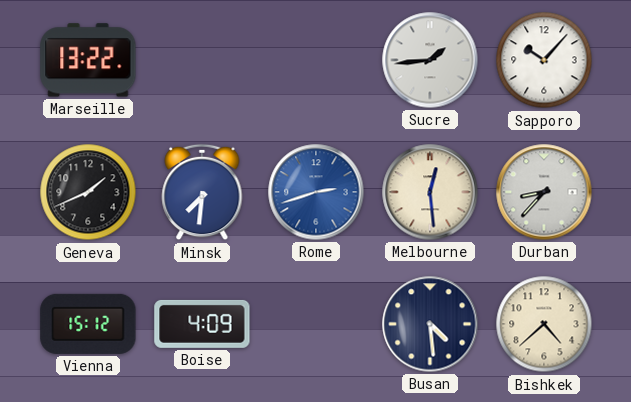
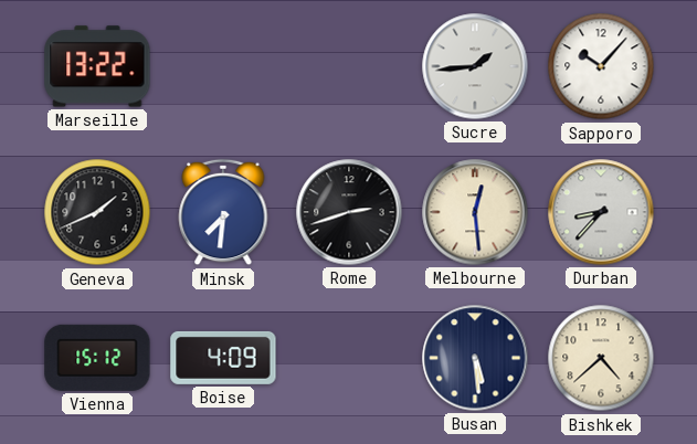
Rome dial: blue -> black
Busan: 4:29 -> 5:29
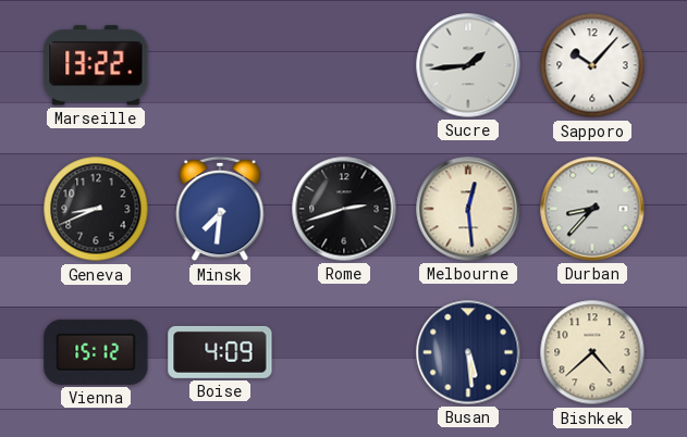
Geneva: 1:41 -> 8:41
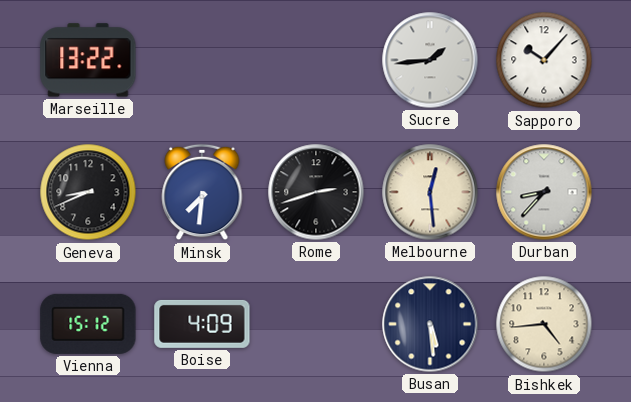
Bishkek: 4:38 -> 4:44
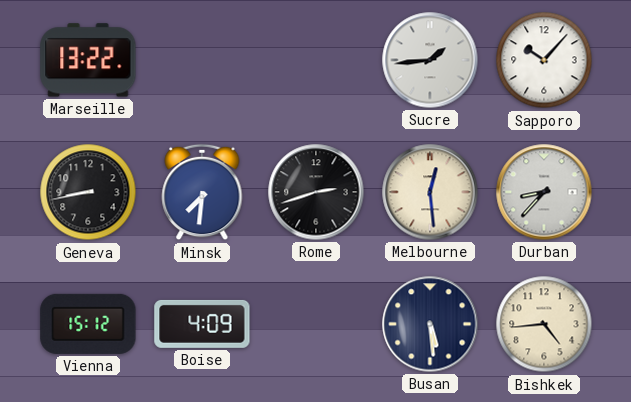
Geneva: 8:41 -> 8:43
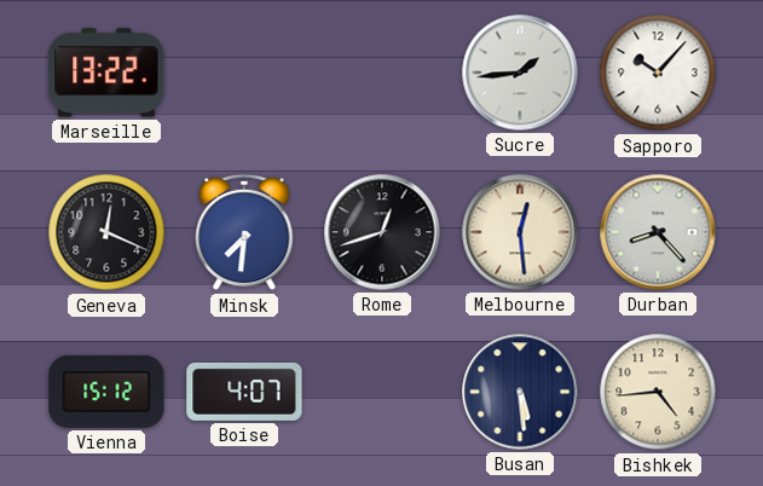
Geneva: 8:43 -> 12:19
Rome: 2:42 -> 12:42
Durban: 8:37 -> 8:23
Boise: 4:09 -> 4:07
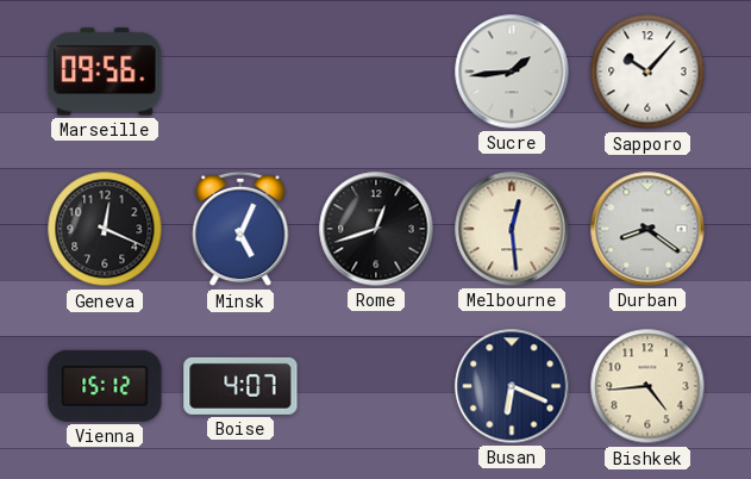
Marseille: 13:22 -> 09:56
Minsk: 7:31 -> 5:04
Durban: 8:23 -> 8:21
Busan: 5:29 -> 6:19
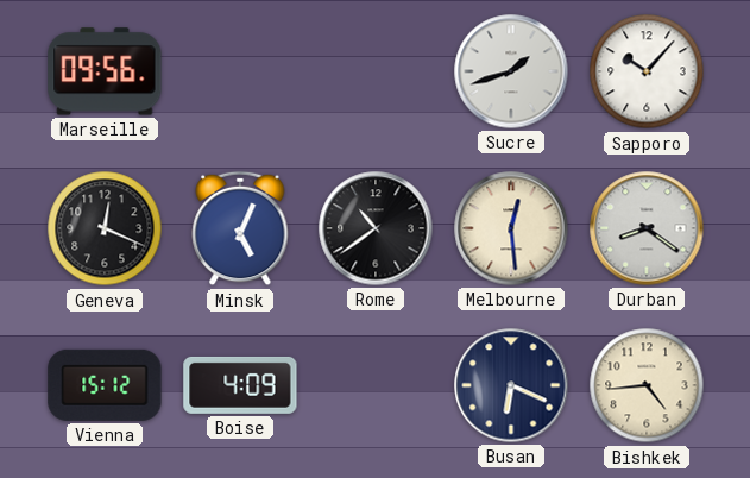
Sucre: 1:44 -> 1:42
Rome: 12:42 -> 10:39
Boise: 4:07 -> 4:09
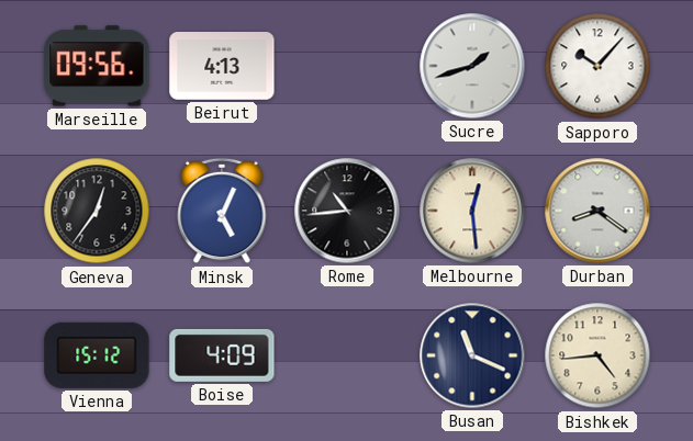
Beirut: none -> 4:13
Geneva: 12:19 -> 12:36
Rome: 10:39 -> 10:44
Busan: 6:19 -> 11:19
